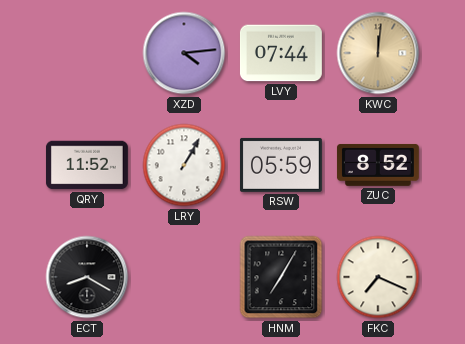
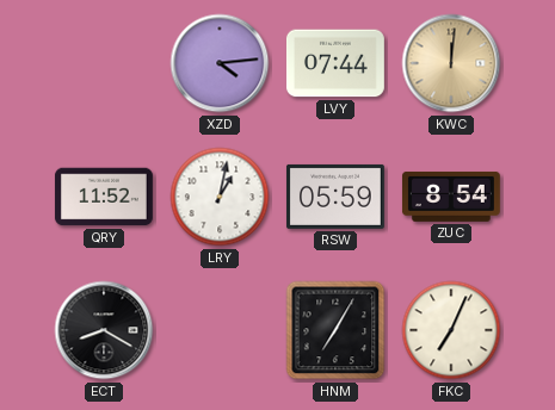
LRY: 1:05 -> 1:02
ZUC: 8:52 -> 8:54
FKC: 7:19 -> 7:04
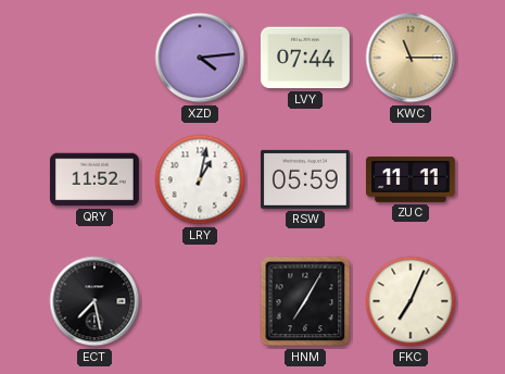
KWC: 12:01 -> 11:15
ZUC: 8:54 -> 11:11
ECT: 8:20 -> 7:28
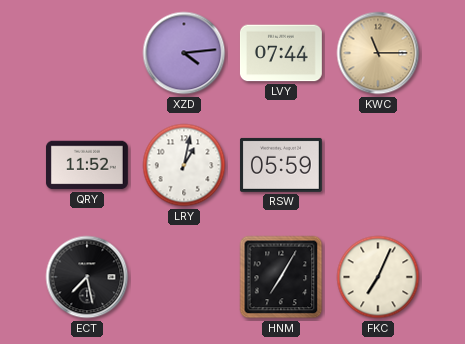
ZUC: 11:11 -> none
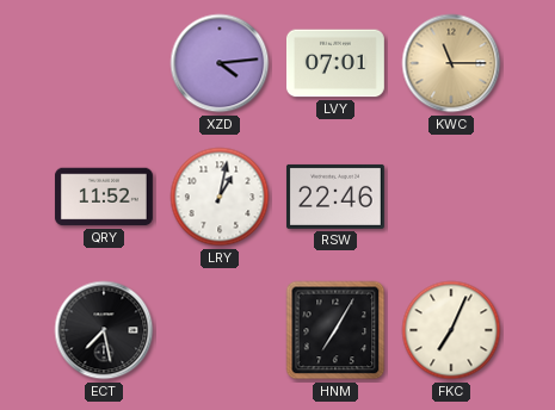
LVY: 07:44 -> 07:01
RSW: 05:59 -> 22:46
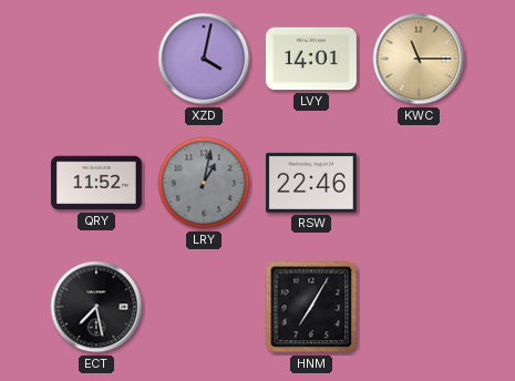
XZD: 4:14 -> 4:02
LVY: 07:01 -> 14:01
LRY dial: white -> grey
FKC: 7:04 -> none
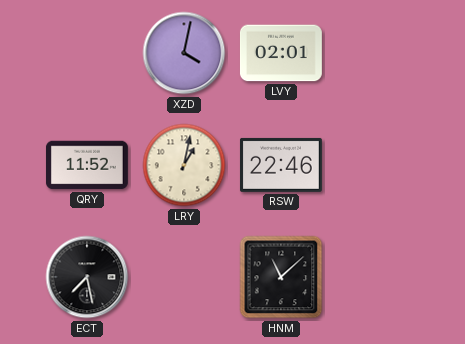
LVY: 14:01 -> 02:01
KWC: 11:15 -> none
LRY dial: grey -> cream
HNM: 7:05 -> 11:08
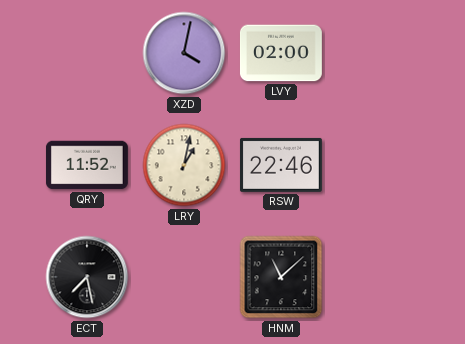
LVY: 02:01 -> 02:00
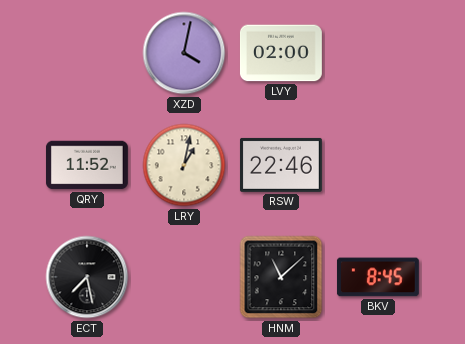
BKV: none -> 8:45
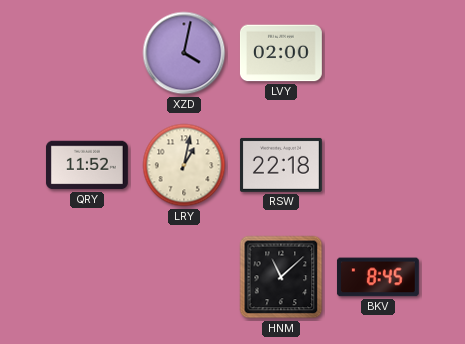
RSW: 22:46 -> 22:18
ECT: 7:28 -> none
